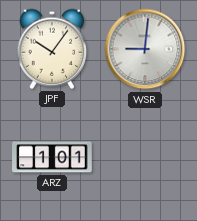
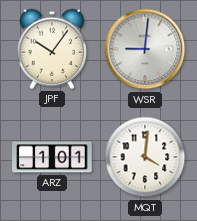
MQT: none -> 4:01
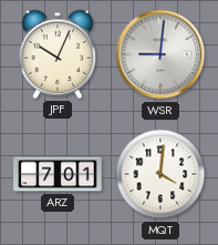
JPF: 10:06 -> 10:04
ARZ: 1:01 -> 7:01
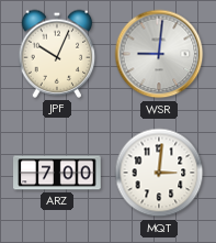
ARZ: 7:01 -> 7:00
MQT: 4:01 -> 3:01
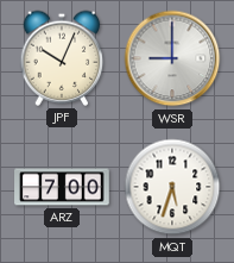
WSR: 9:01 -> 9:00
MQT: 3:01 -> 5:33
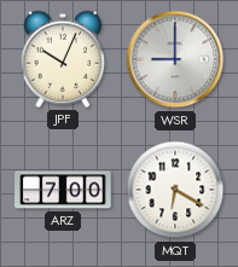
MQT: 5:33 -> 6:20
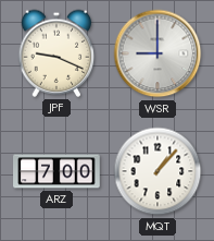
JPF: 10:04 -> 9:19
MQT: 6:20 -> 1:07
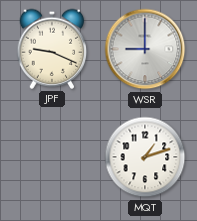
ARZ: 7:00 -> none
MQT: 1:07 -> 1:12
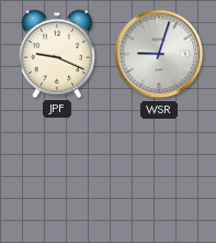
WSR: 9:00 -> 9:03
MQT: 1:12 -> none
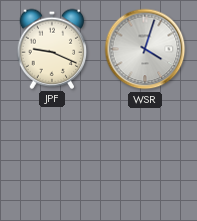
WSR: 9:03 -> 4:03
